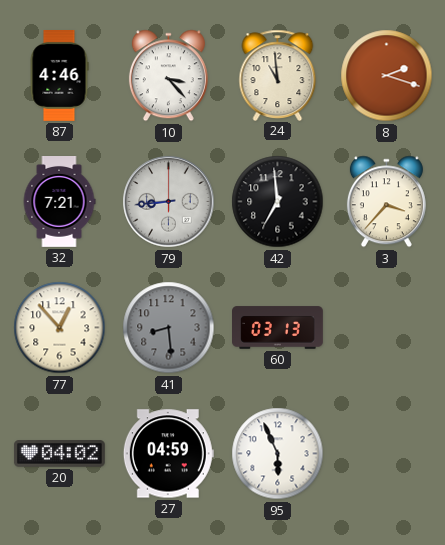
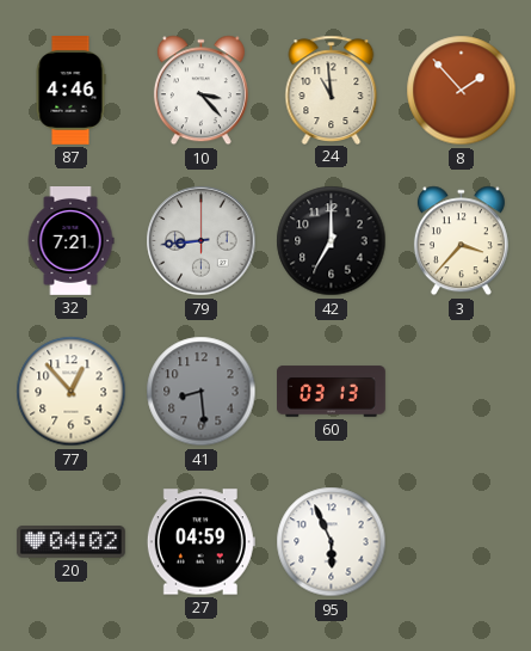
8: 2:18 -> 1:53
42: 6:59 -> 7:00
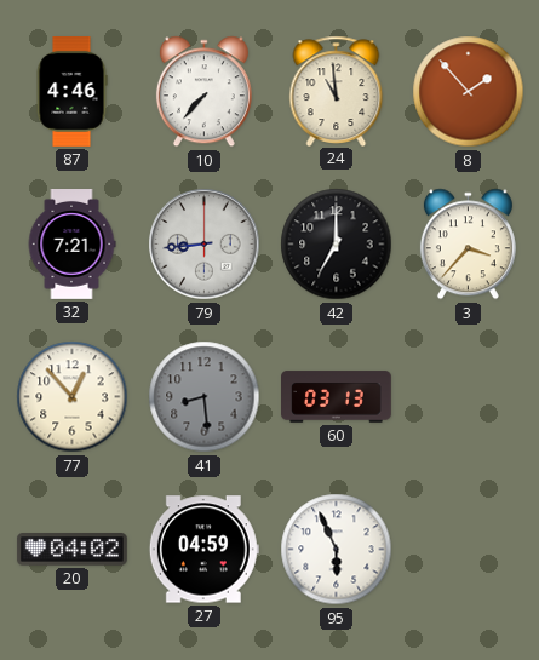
10: 3:23 -> 7:37
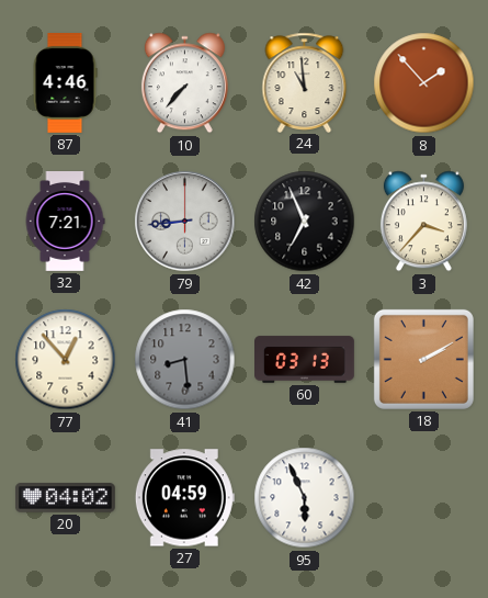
42: 7:00 -> 6:56
18: none -> 2:10
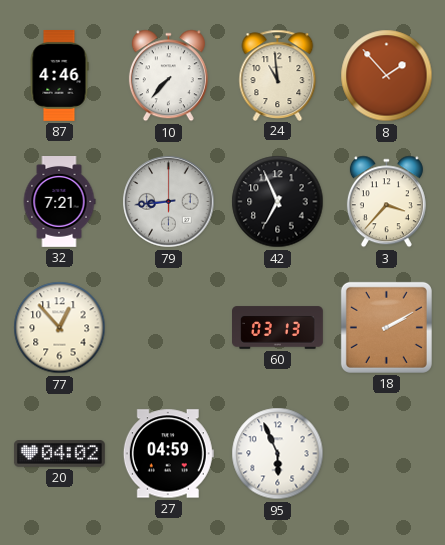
41: 8:29 -> none
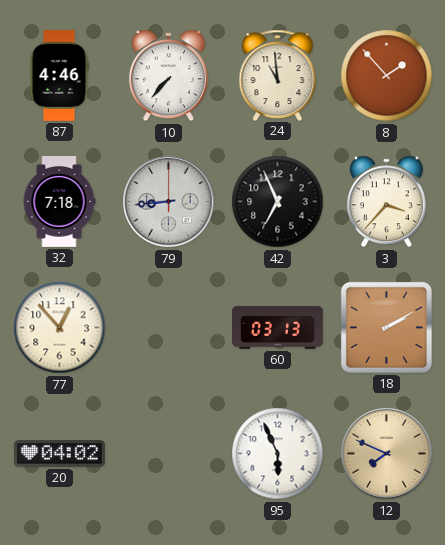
32: 7:21 -> 7:18
27: 04:59 -> none
12: none -> 7:49
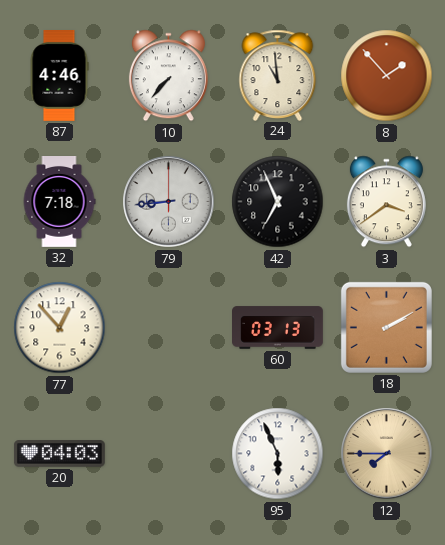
3: 3:37 -> 3:39
20: 04:02 -> 04:03
12: 7:49 -> 7:45
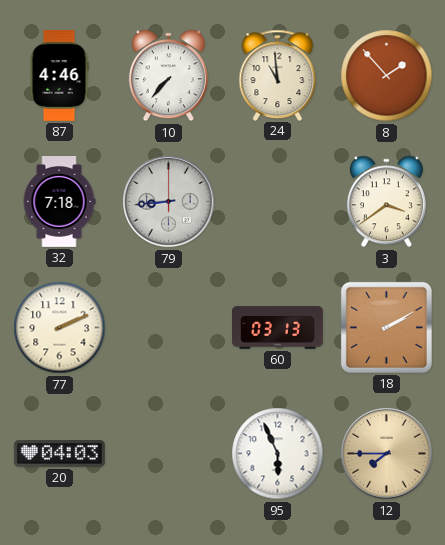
42: 6:56 -> none
77: 12:53 -> 2:11
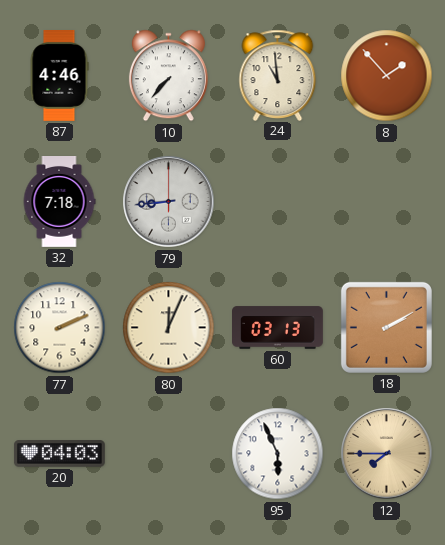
3: 3:39 -> none
80: none -> 12:04
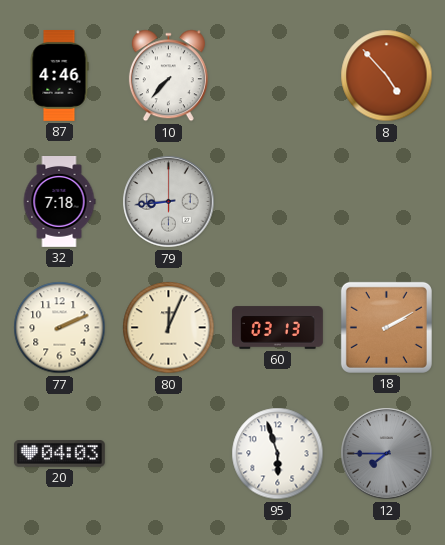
24: 10:59 -> none
8: 1:53 -> 4:53
95: 5:56 -> 5:57
12 dial: champagne -> grey
